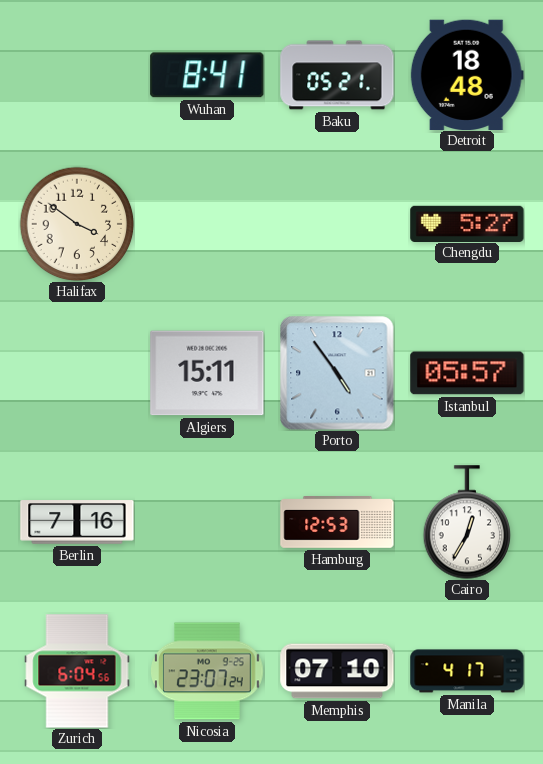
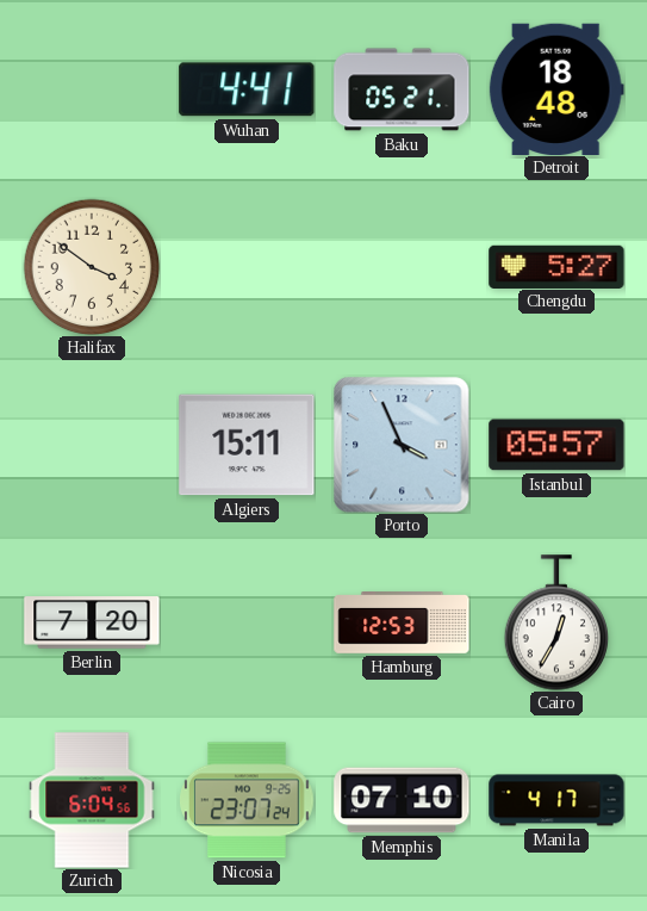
Wuhan: 8:41 -> 4:41
Porto: 4:54 -> 3:56
Berlin: 7:16 -> 7:20
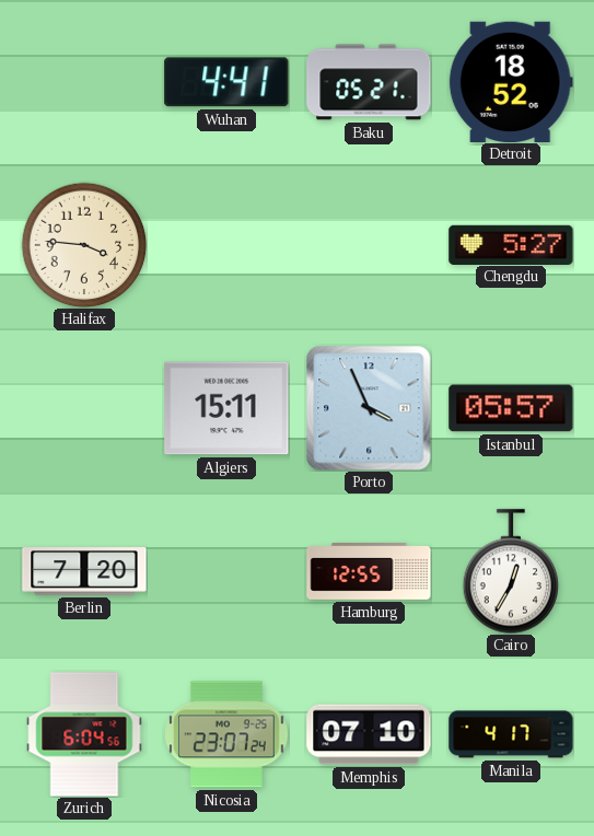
Detroit: 18:48 -> 18:52
Halifax: 3:51 -> 3:46
Hamburg: 12:53 -> 12:55
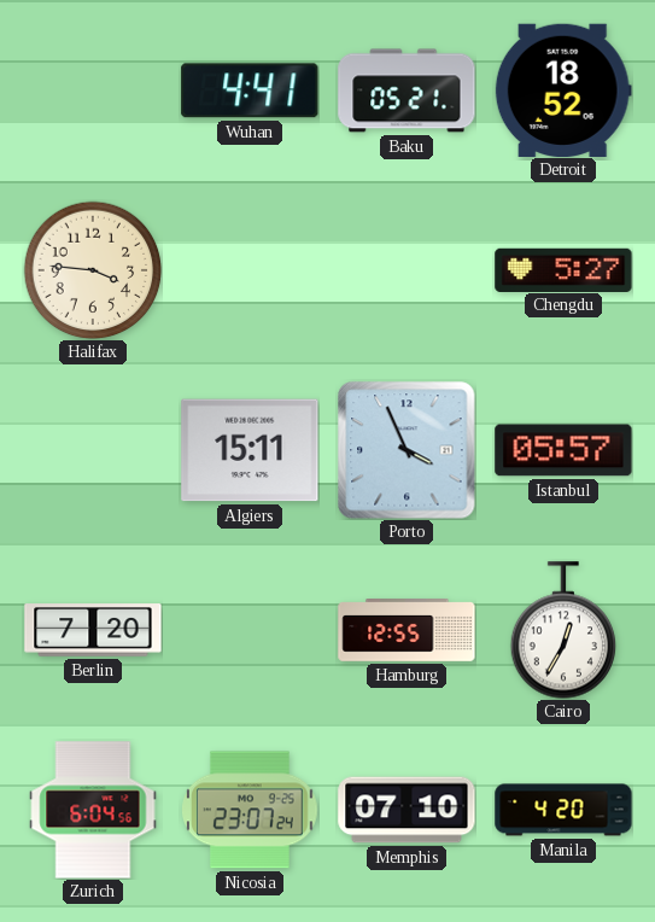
Manila: 4:17 -> 4:20
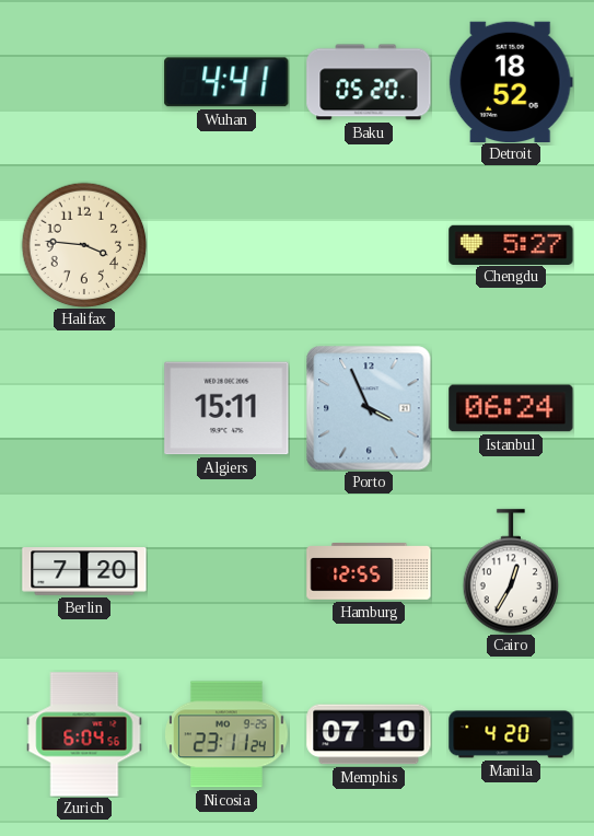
Baku: 05:21 -> 05:20
Istanbul: 05:57 -> 06:24
Nicosia: 23:07 -> 23:11
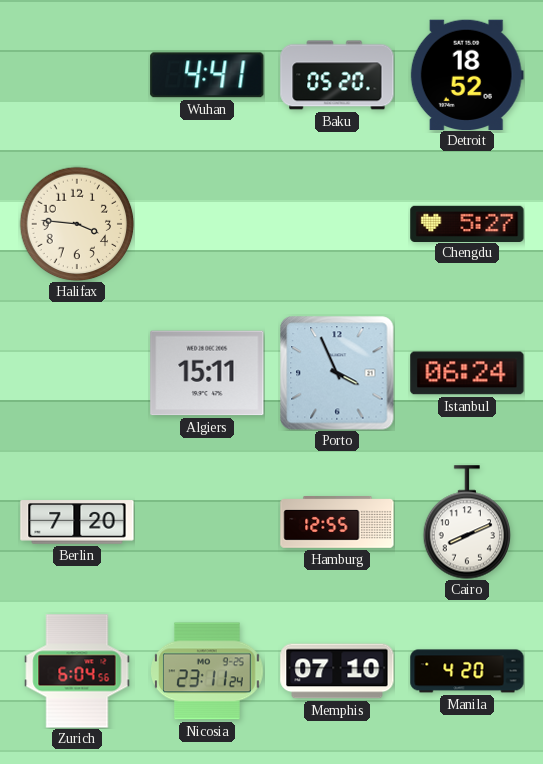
Cairo: 12:35 -> 8:11
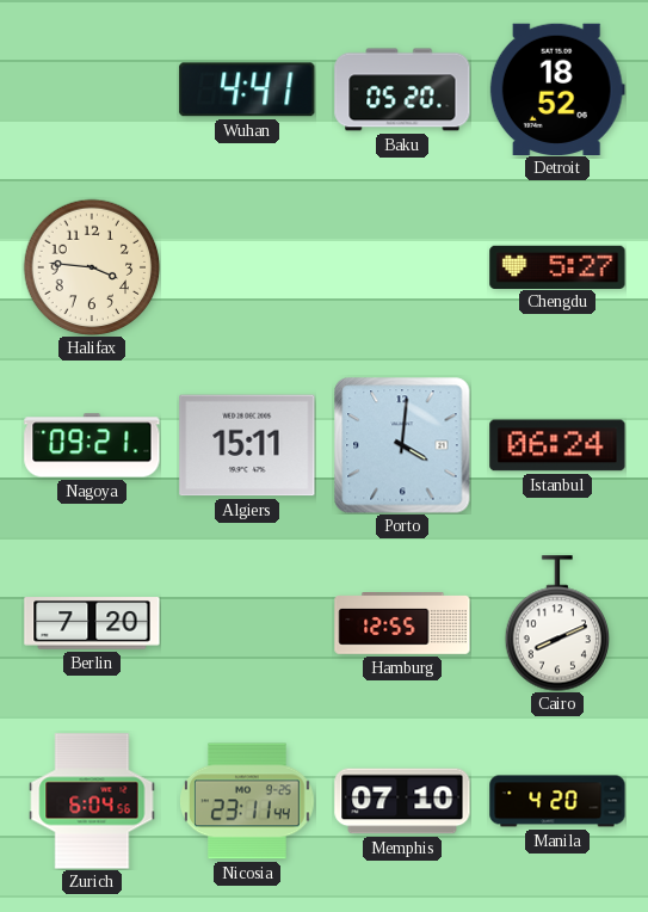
Nagoya: none -> 09:21
Porto: 3:56 -> 4:01
Nicosia: 23:11:24 -> 23:11:44
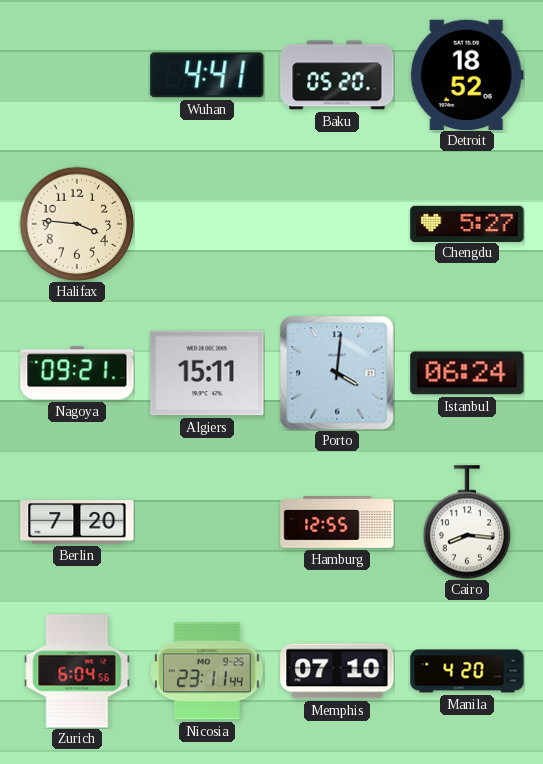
Cairo: 8:11 -> 8:16
